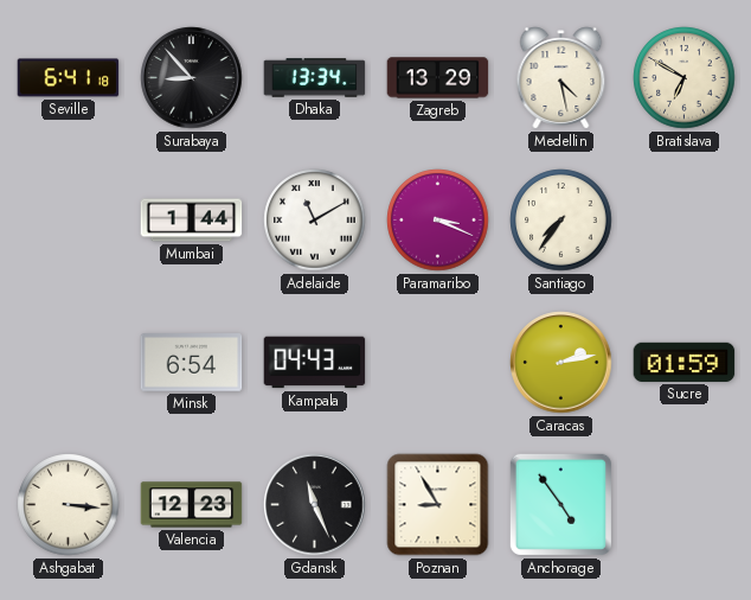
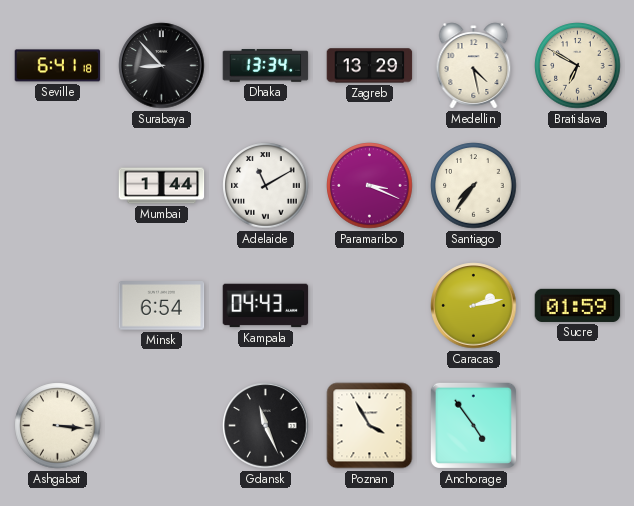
Valencia: 12:23 -> none
Poznan: 8:55 -> 3:55
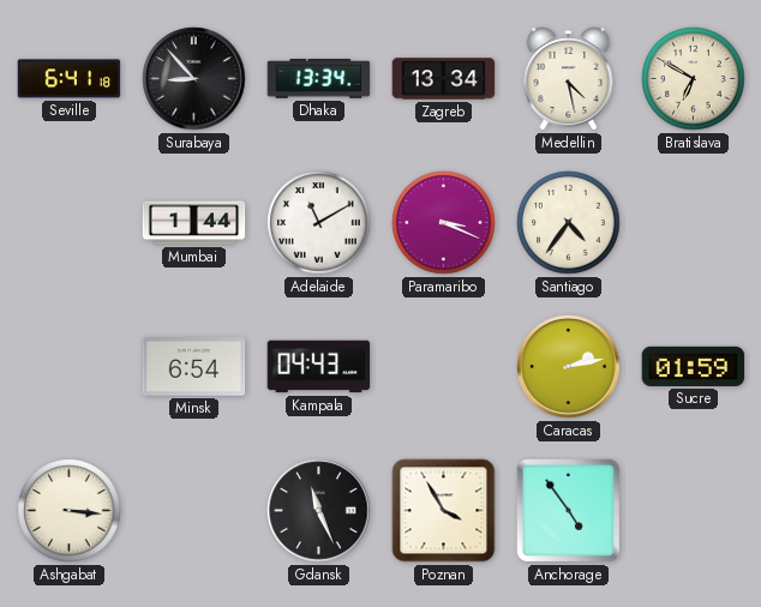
Zagreb: 13:29 -> 13:34
Santiago: 7:36 -> 4:36
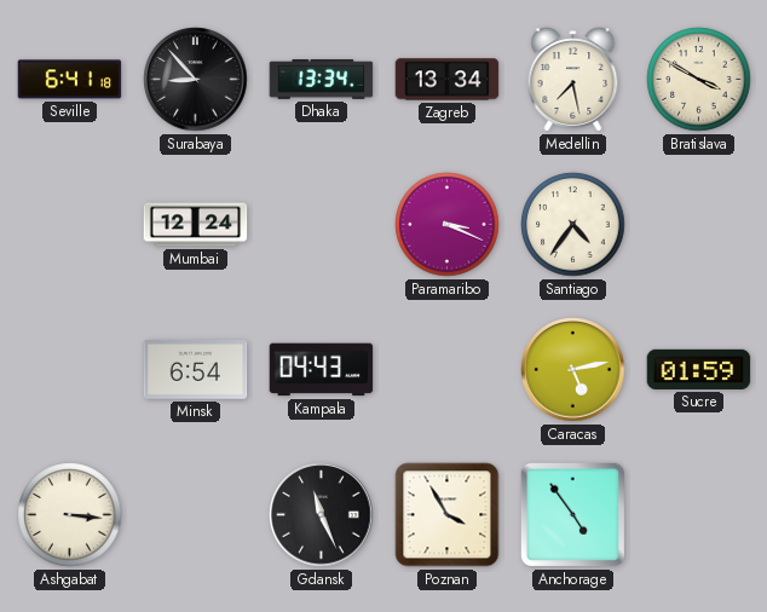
Medellin: 4:28 -> 7:28
Bratislava: 6:50 -> 3:50
Mumbai: 1:44 -> 12:24
Adelaide: 11:10 -> none
Caracas: 2:13 -> 5:13
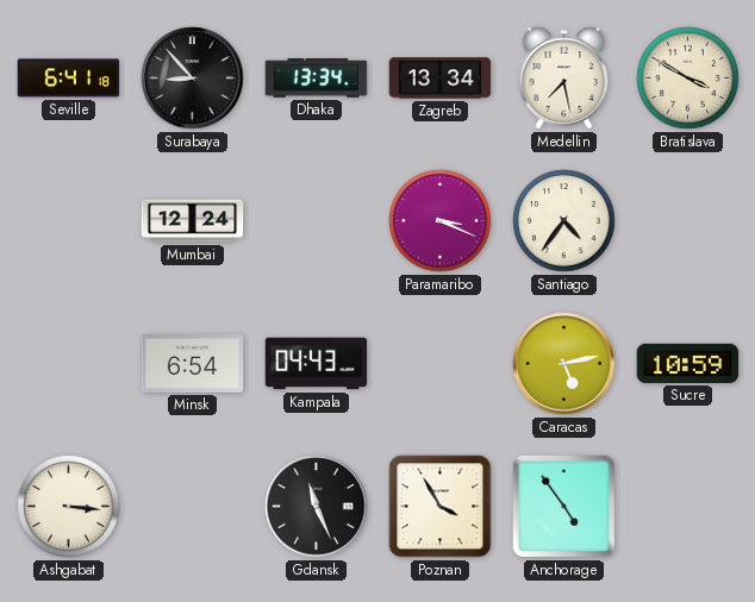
Sucre: 01:59 -> 10:59
